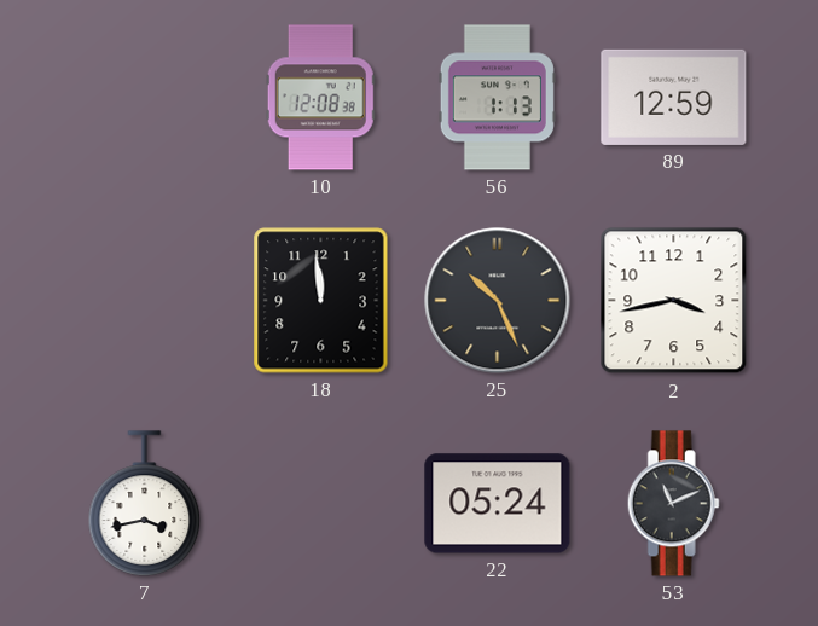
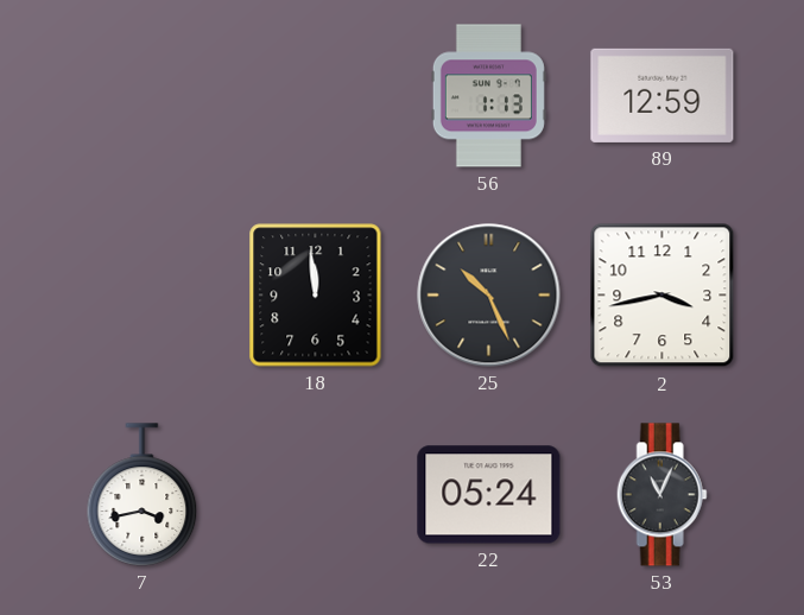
10: 12:08 -> none
53: 11:11 -> 11:04
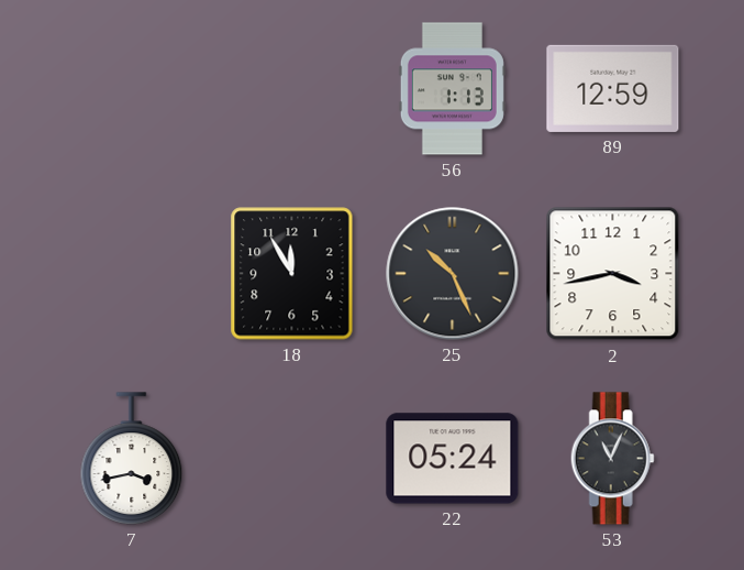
18: 11:59 -> 11:55
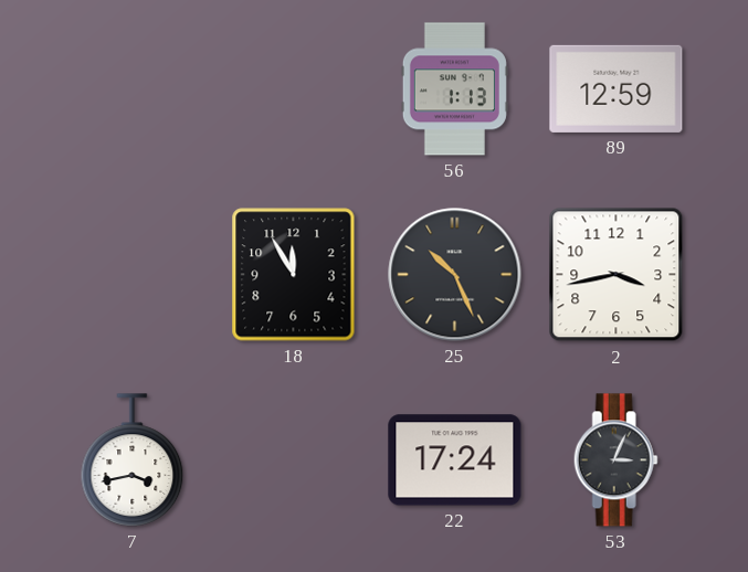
22: 05:24 -> 17:24
53: 11:04 -> 3:04
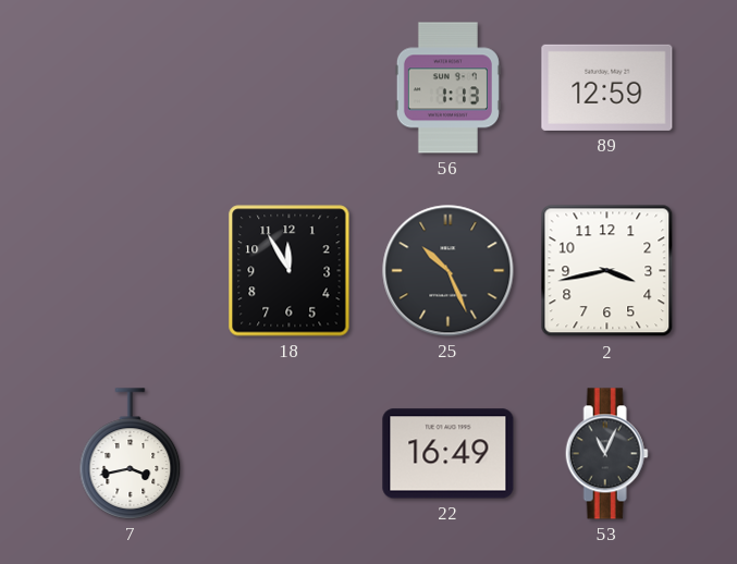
22: 17:24 -> 16:49
53: 3:04 -> 11:04
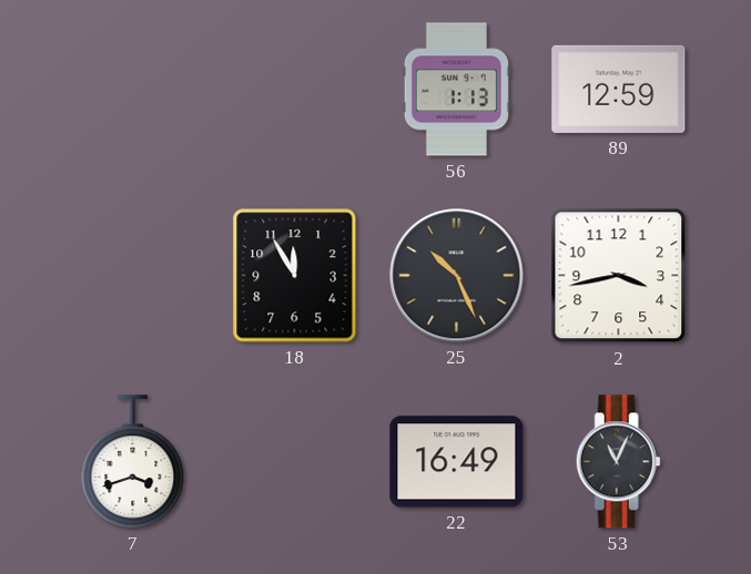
7: 3:43 -> 3:42
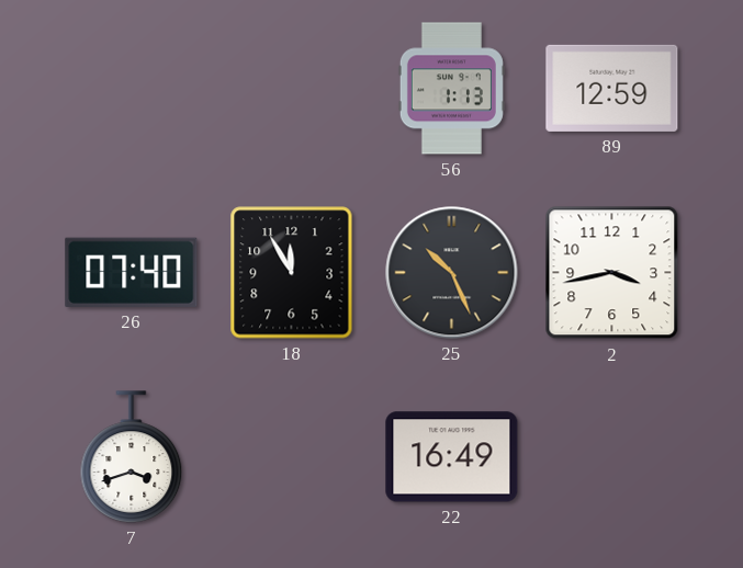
26: none -> 07:40
53: 11:04 -> none
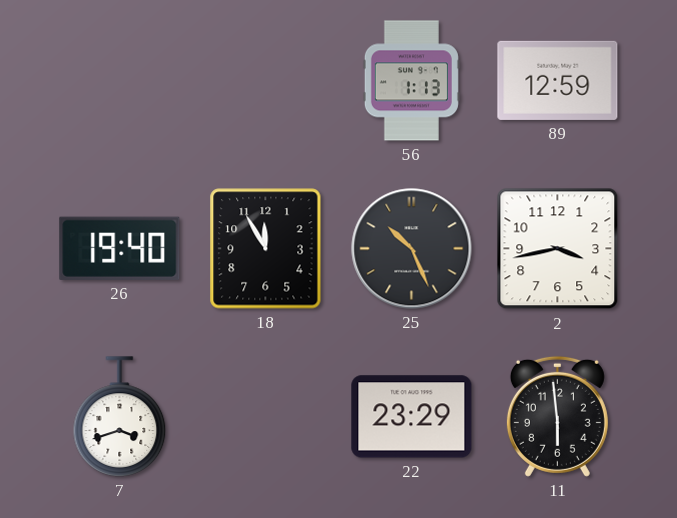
26: 07:40 -> 19:40
22: 16:49 -> 23:29
11: none -> 5:59
